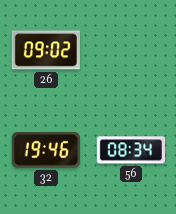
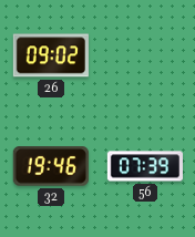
56: 08:34 -> 07:39
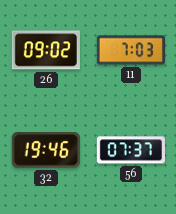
11: none -> 7:03
56: 07:39 -> 07:37
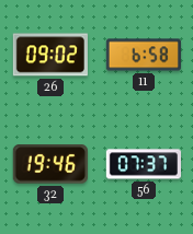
11: 7:03 -> 6:58
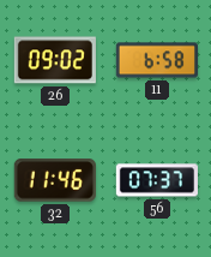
32: 19:46 -> 11:46
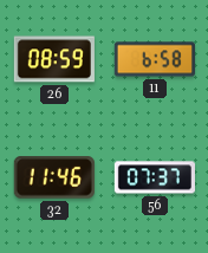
26: 09:02 -> 08:59
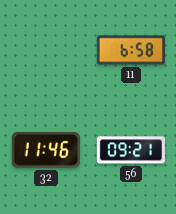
26: 08:59 -> none
56: 07:37 -> 09:21
